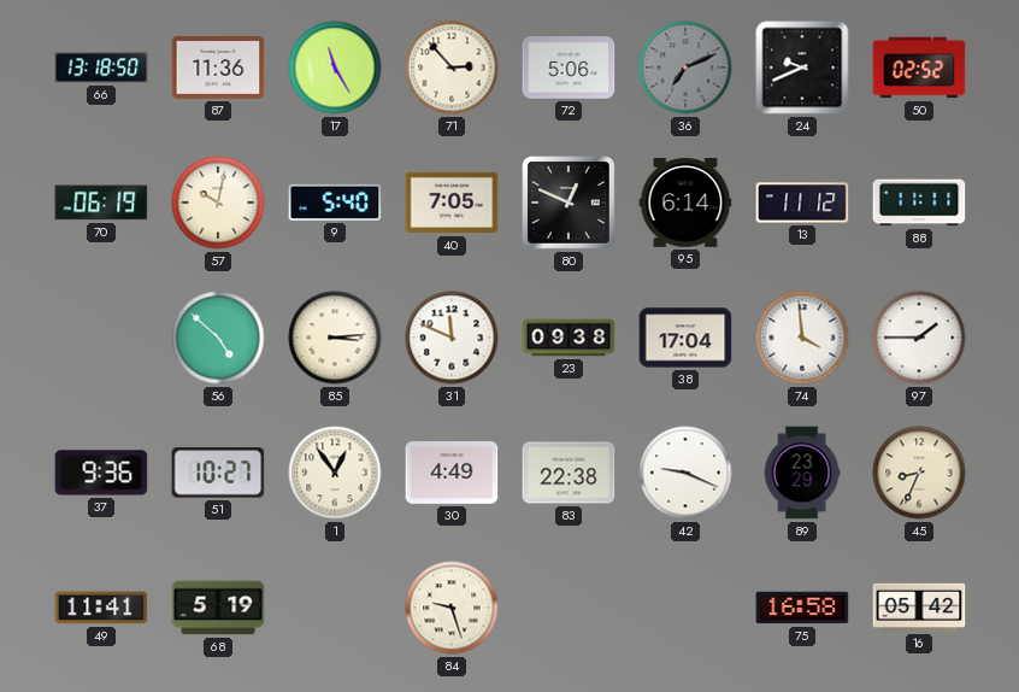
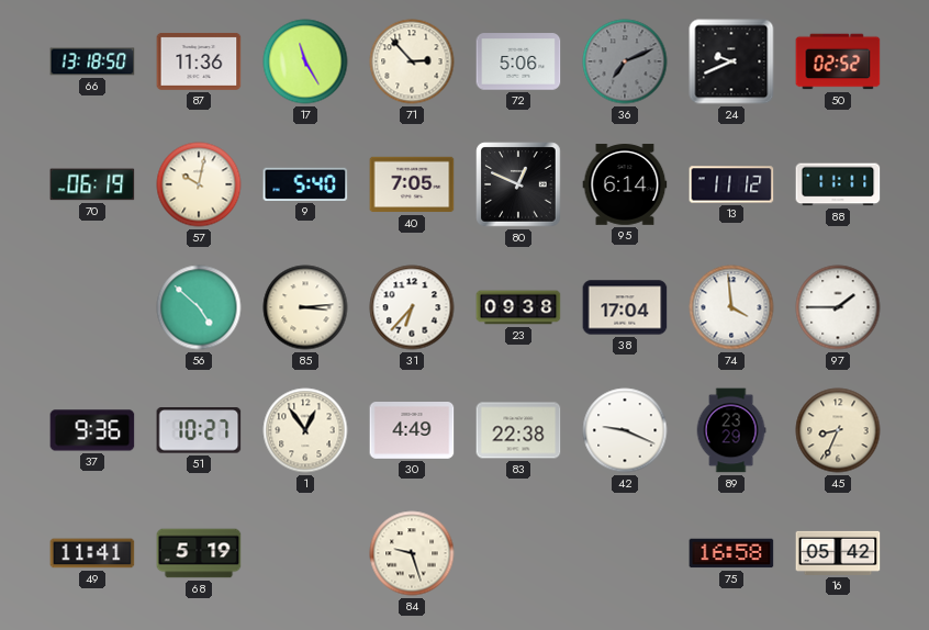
31: 11:49 -> 6:37
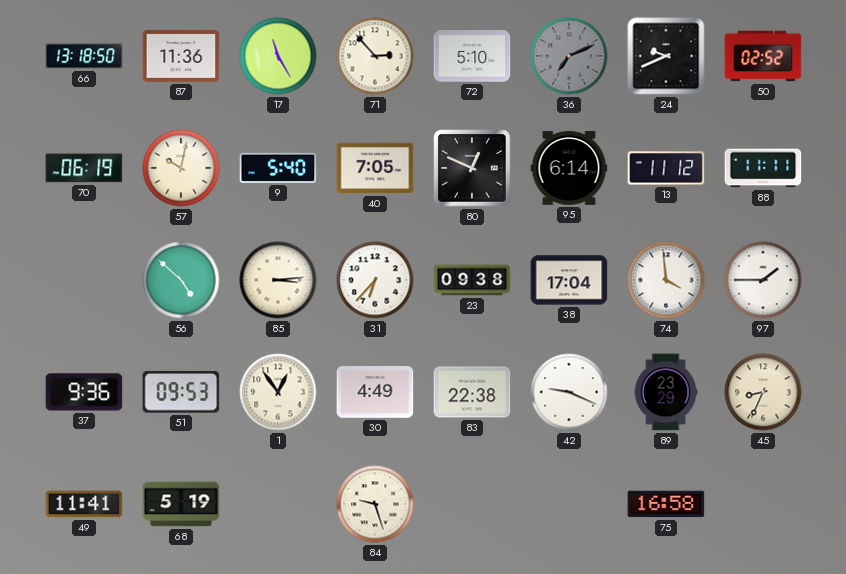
72: 5:06 -> 5:10
51: 10:27 -> 09:53
16: 05:42 -> none
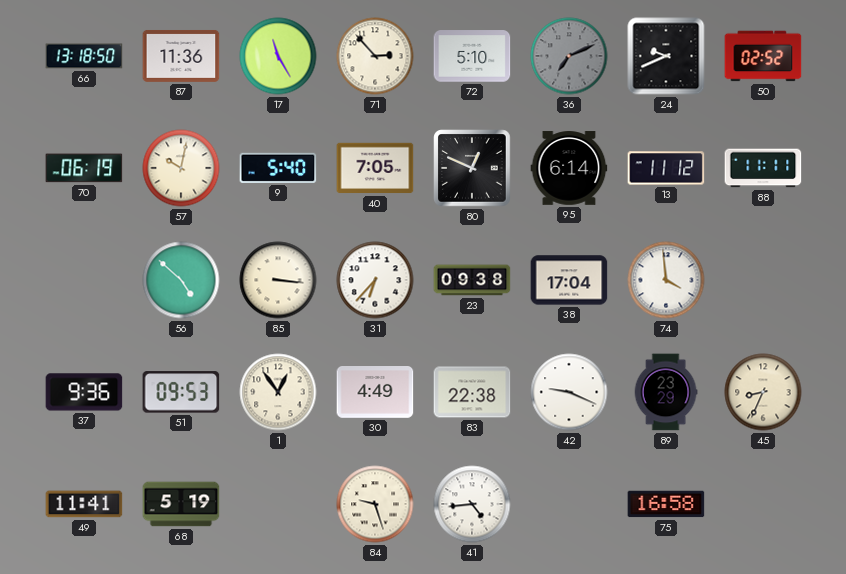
85: 3:14 -> 3:16
97: 1:45 -> none
41: none -> 4:44
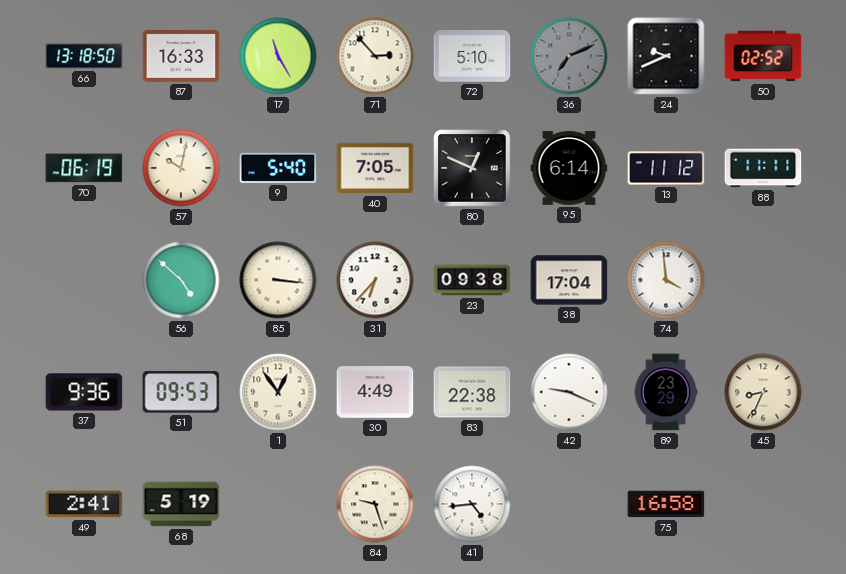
87: 11:36 -> 16:33
49: 11:41 -> 2:41
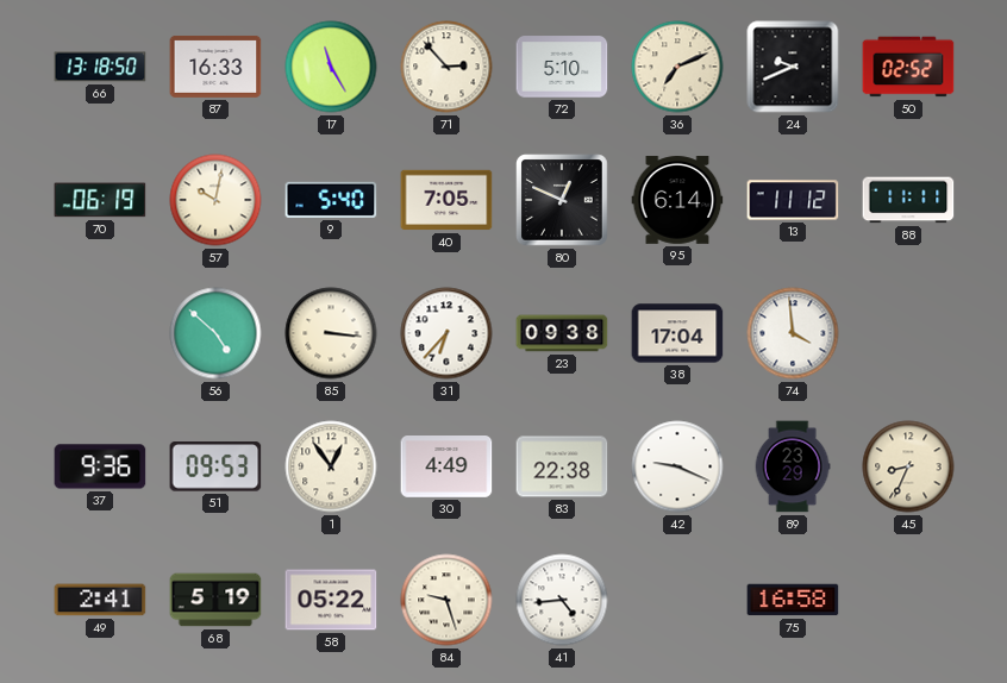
36 dial: grey -> cream
58: none -> 05:22
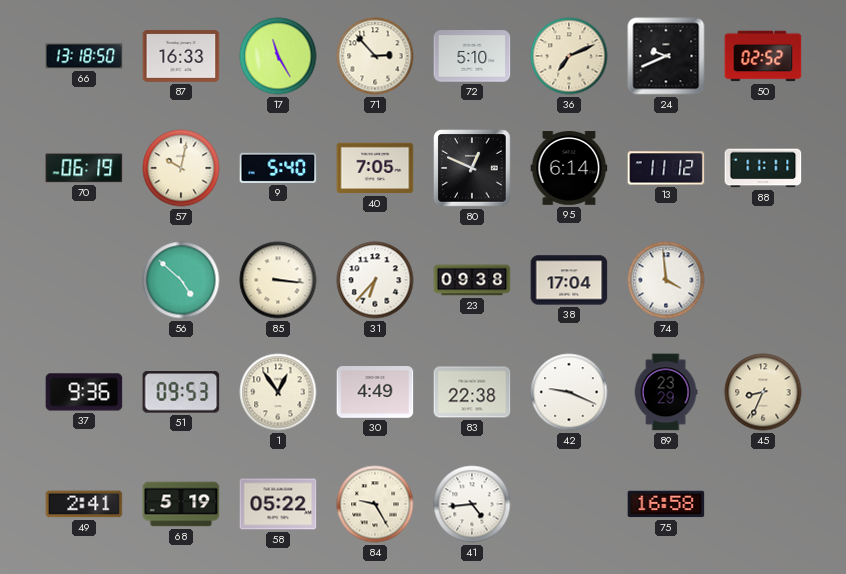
84: 9:27 -> 9:25
